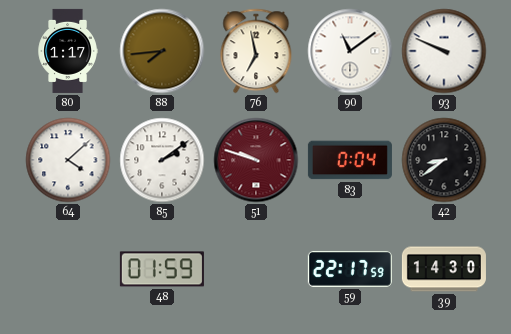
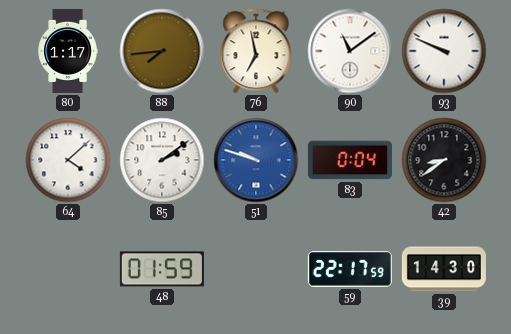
51 dial: burgundy -> blue
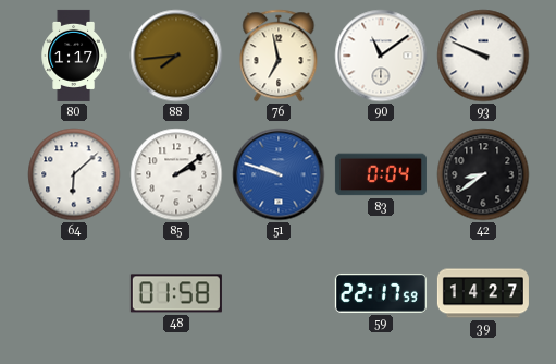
64: 4:08 -> 6:08
48: 01:59 -> 01:58
39: 14:30 -> 14:27
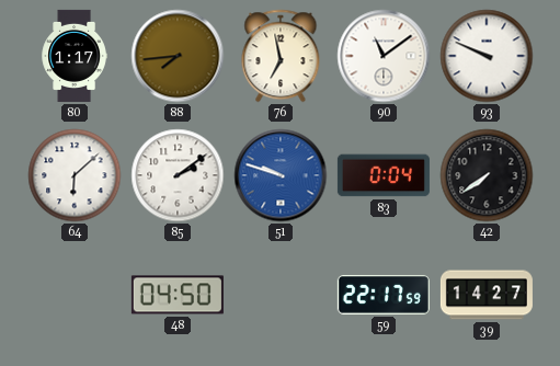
42: 8:39 -> 7:39
48: 01:58 -> 04:50
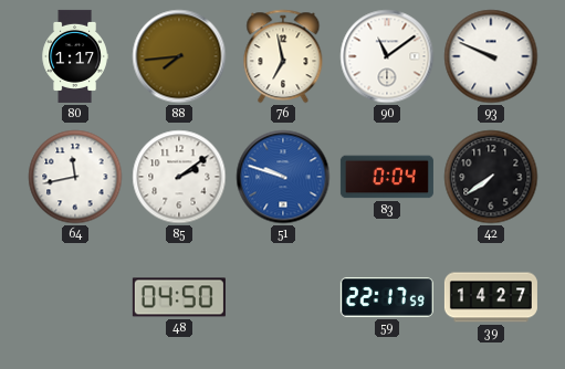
64: 6:08 -> 11:43
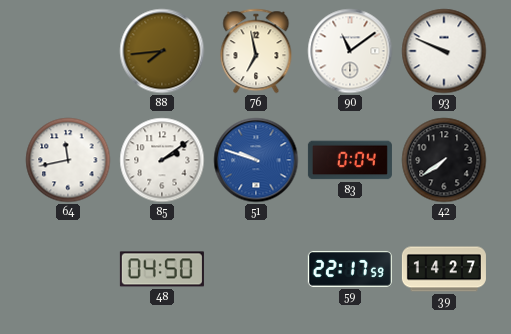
80: 1:17 -> none
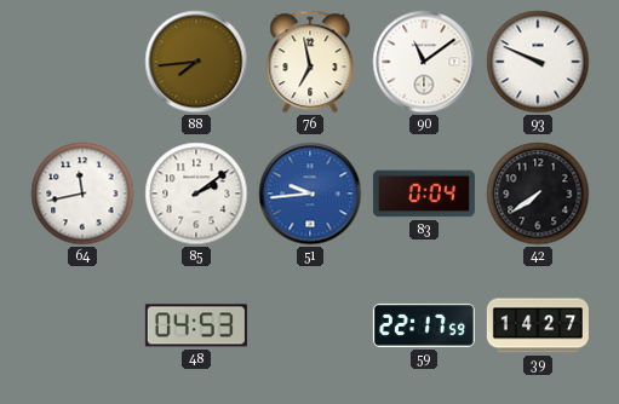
51: 9:48 -> 9:44
48: 04:50 -> 04:53
